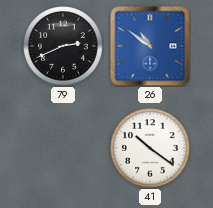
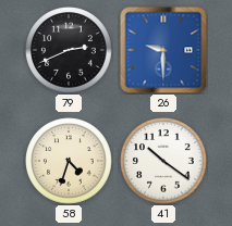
26: 10:51 -> 9:30
58: none -> 4:33
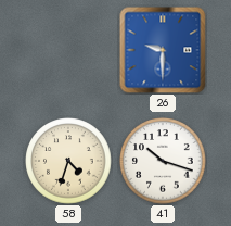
79: 2:41 -> none
41: 10:21 -> 10:18
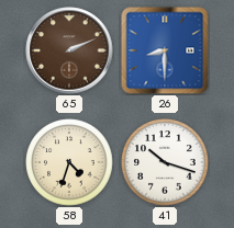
65: none -> 2:11
26: 9:30 -> 8:30
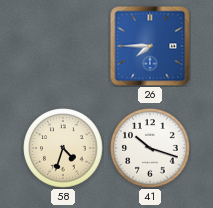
65: 2:11 -> none
26: 8:30 -> 7:45
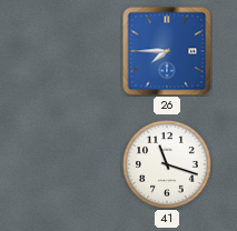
58: 4:33 -> none
41: 10:18 -> 11:18
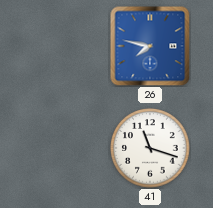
26: 7:45 -> 7:47
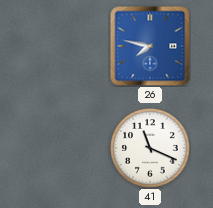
41: 11:18 -> 11:19
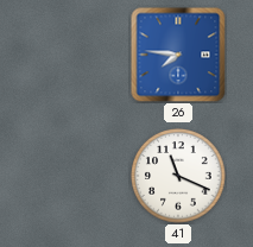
26: 7:47 -> 7:46
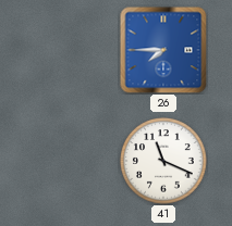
26: 7:46 -> 7:45
